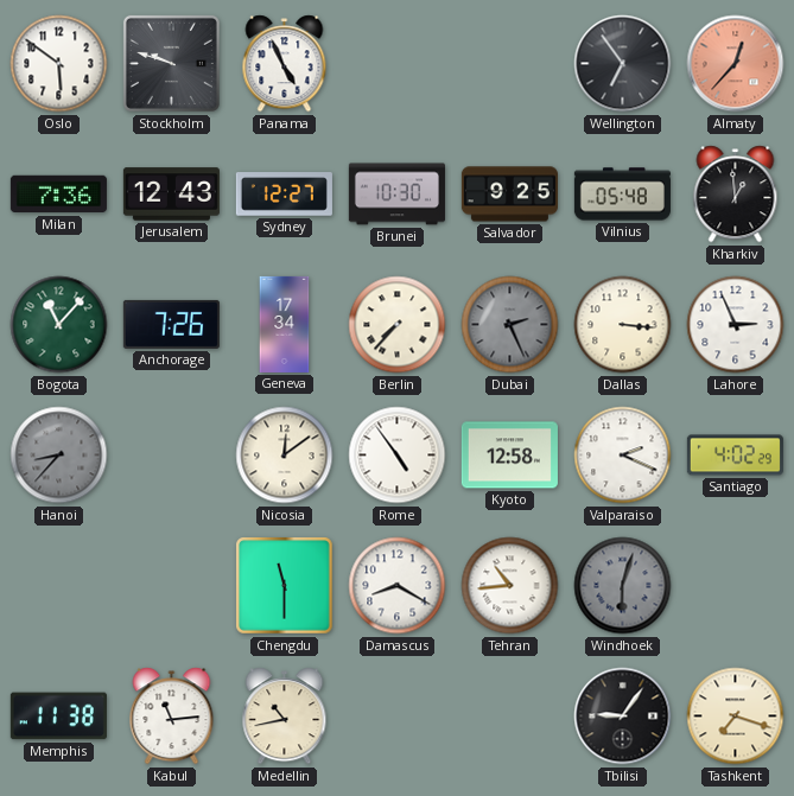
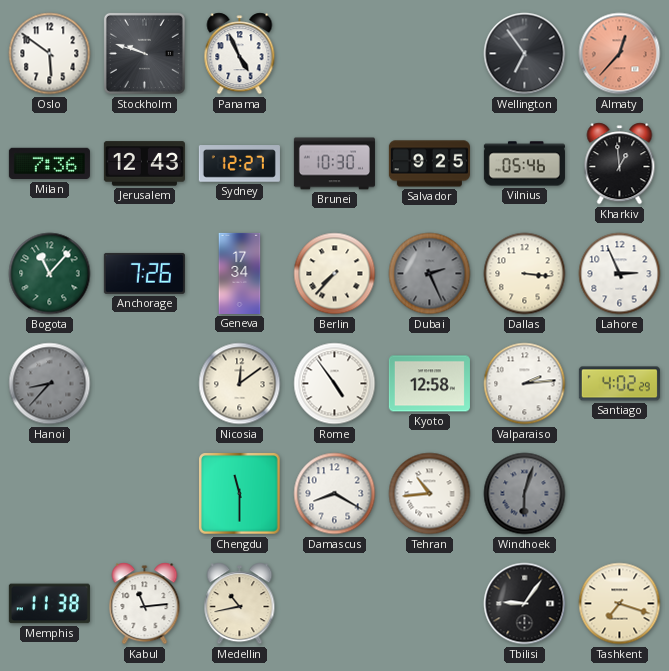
Vilnius: 05:48 -> 05:46
Valparaiso: 2:19 -> 2:14
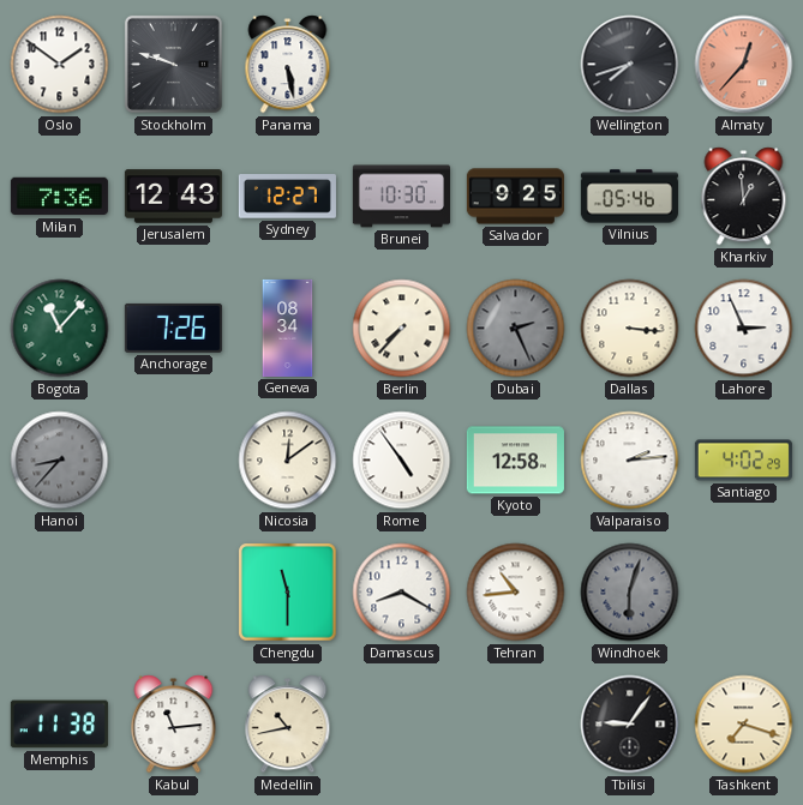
Oslo: 5:51 -> 1:51
Panama: 4:56 -> 5:28
Wellington: 6:54 -> 7:42
Geneva: 17:34 -> 08:34
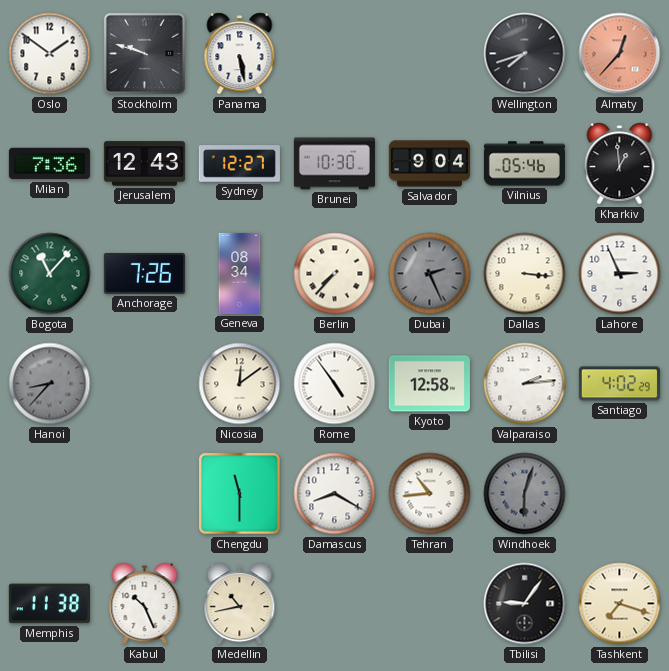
Salvador: 9:25 -> 9:04
Kabul: 11:14 -> 10:26
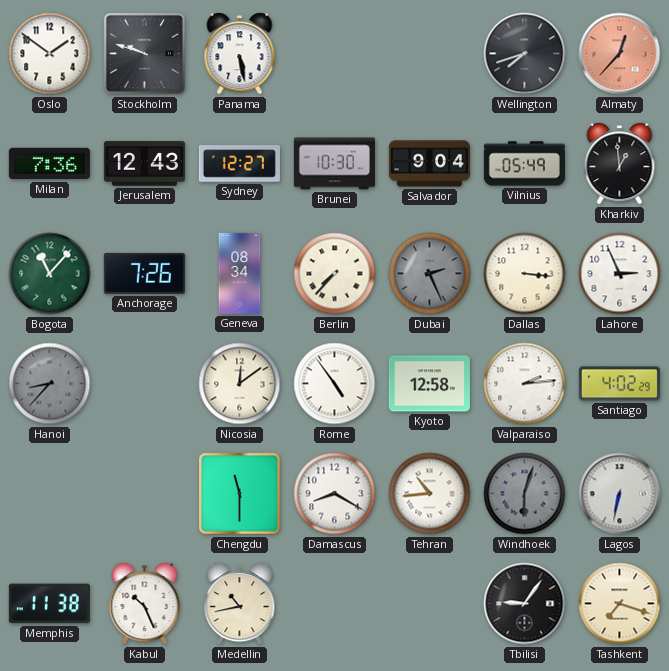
Vilnius: 05:46 -> 05:49
Lagos: none -> 6:32
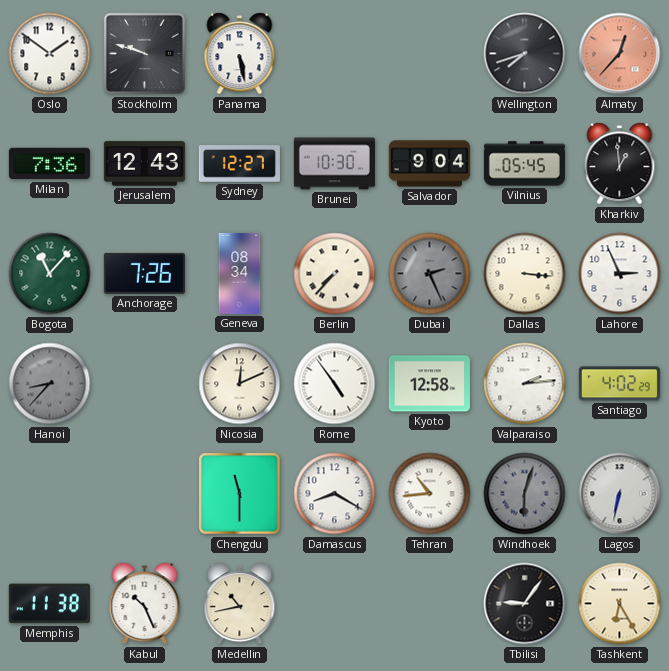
Vilnius: 05:49 -> 05:45
Nicosia: 12:09 -> 12:11
Tashkent: 7:18 -> 6:25
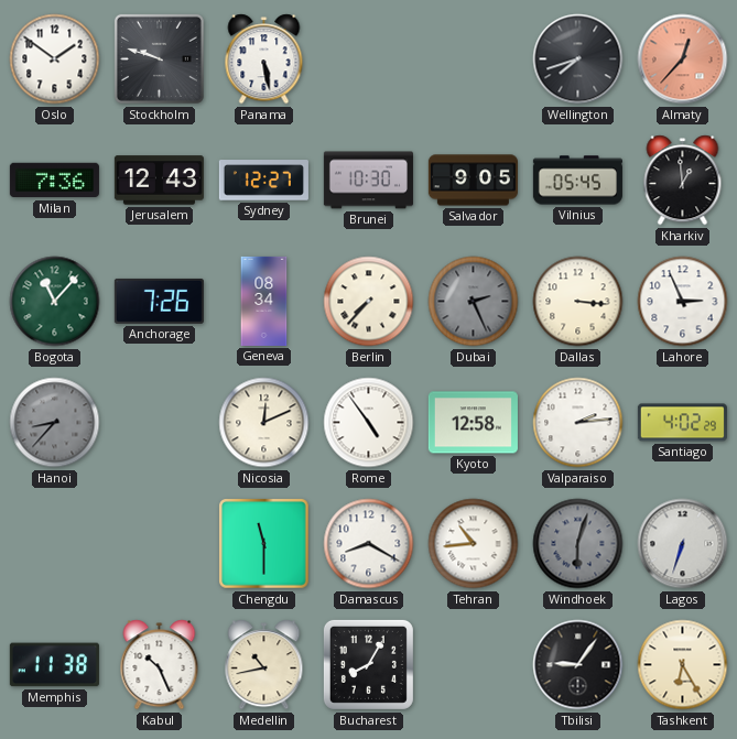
Salvador: 9:04 -> 9:05
Lagos: 6:32 -> 6:33
Bucharest: none -> 8:05
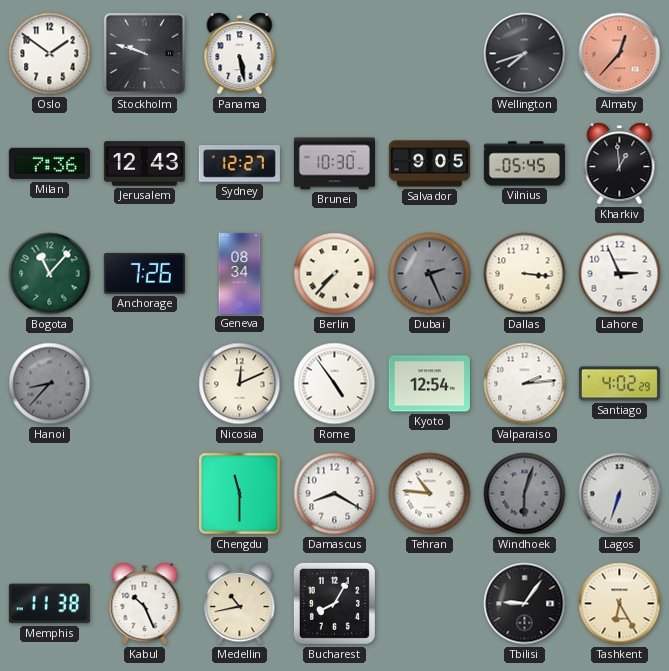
Kyoto: 12:58 -> 12:54
Tehran: 10:44 -> 10:46
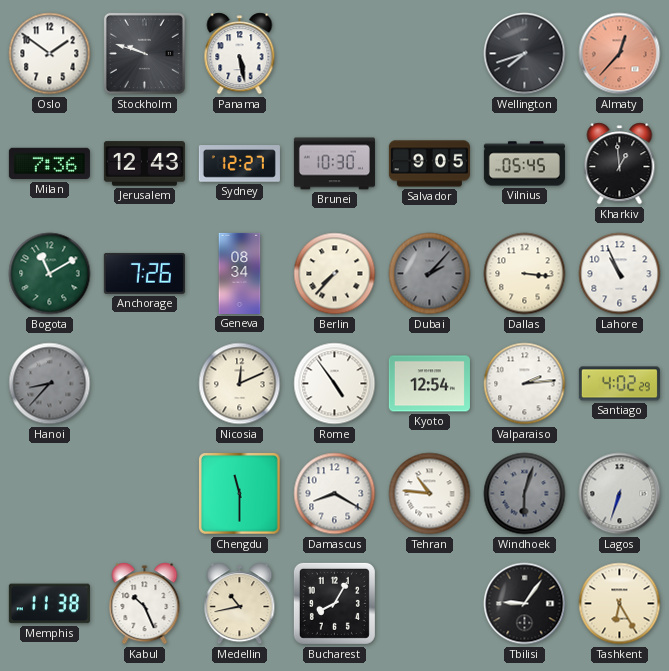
Bogota: 11:07 -> 11:10
Dubai: 2:26 -> 2:07
Lahore: 2:56 -> 10:56
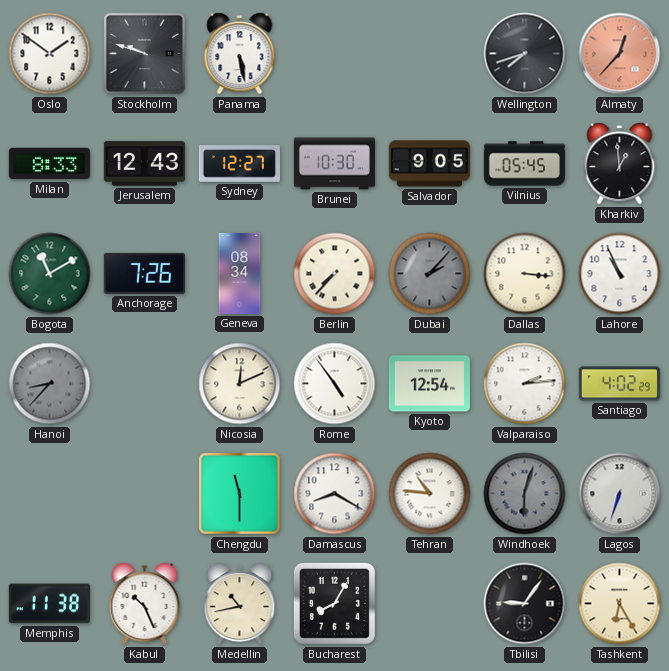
Milan: 7:36 -> 8:33
